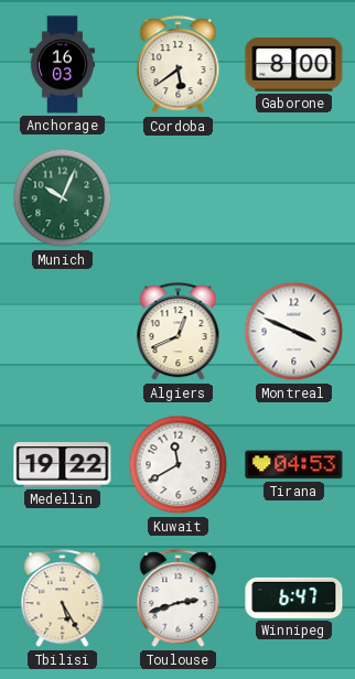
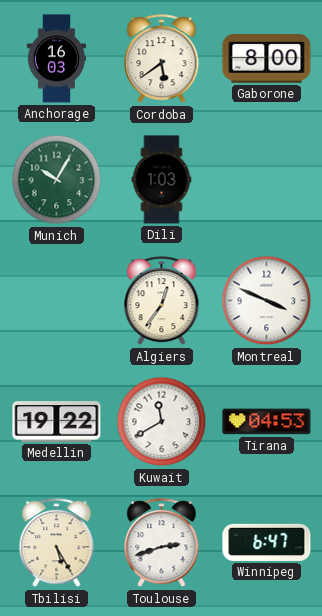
Munich: 10:04 -> 10:05
Dili: none -> 1:03
Algiers: 12:41 -> 12:36
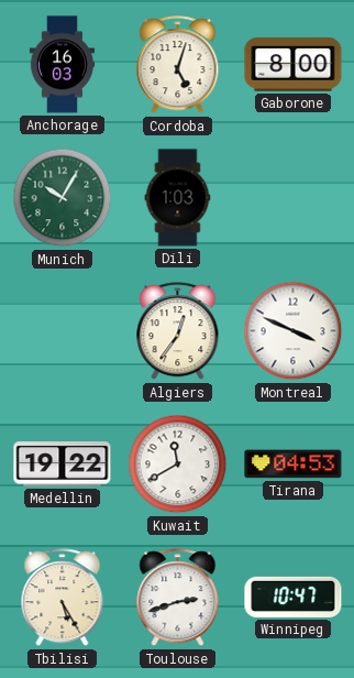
Cordoba: 5:39 -> 5:03
Winnipeg: 6:47 -> 10:47
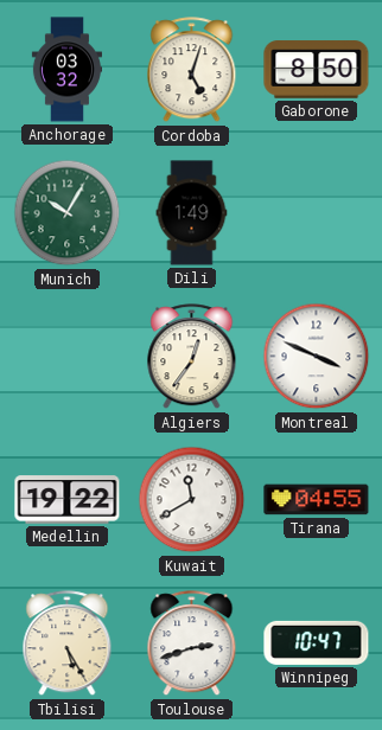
Anchorage: 16:03 -> 03:32
Gaborone: 8:00 -> 8:50
Dili: 1:03 -> 1:49
Tirana: 04:53 -> 04:55
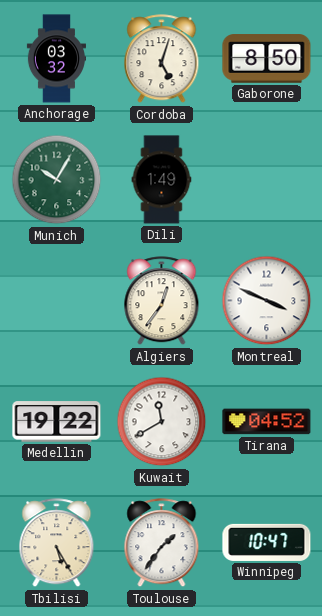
Tirana: 04:55 -> 04:52
Toulouse: 2:42 -> 1:36
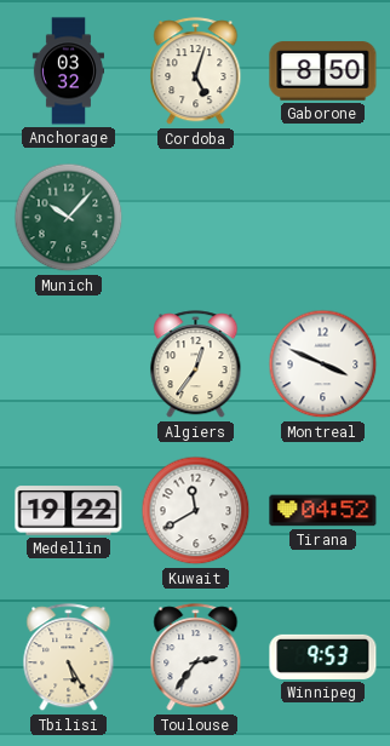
Munich: 10:05 -> 10:07
Dili: 1:49 -> none
Toulouse: 1:36 -> 2:36
Winnipeg: 10:47 -> 9:53
